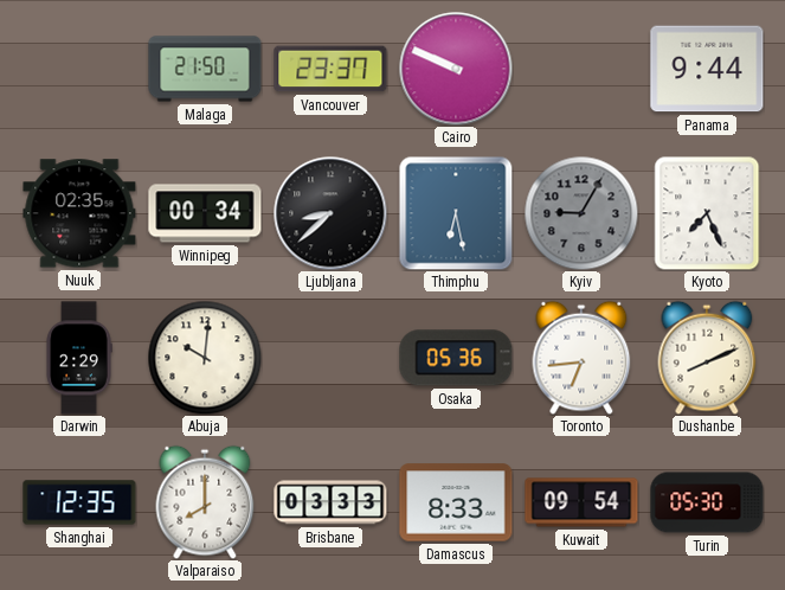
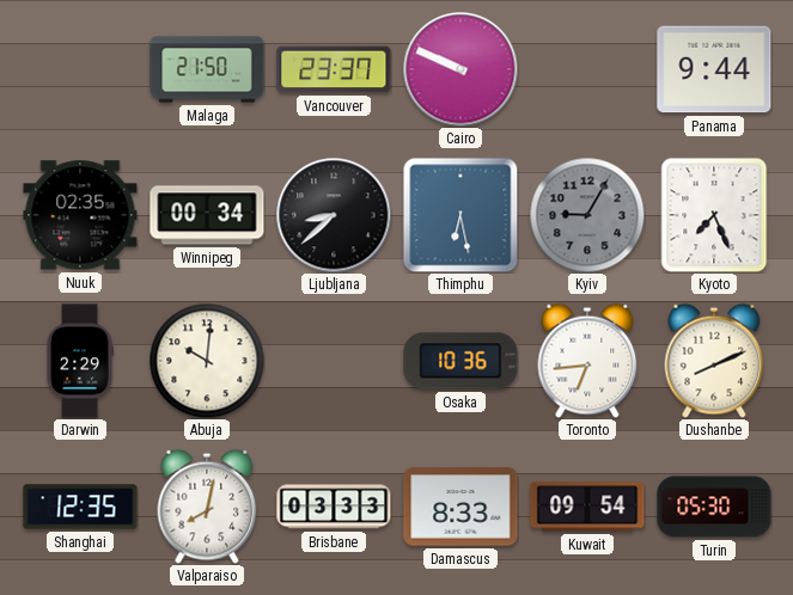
Osaka: 05:36 -> 10:36
Valparaiso: 8:00 -> 8:02
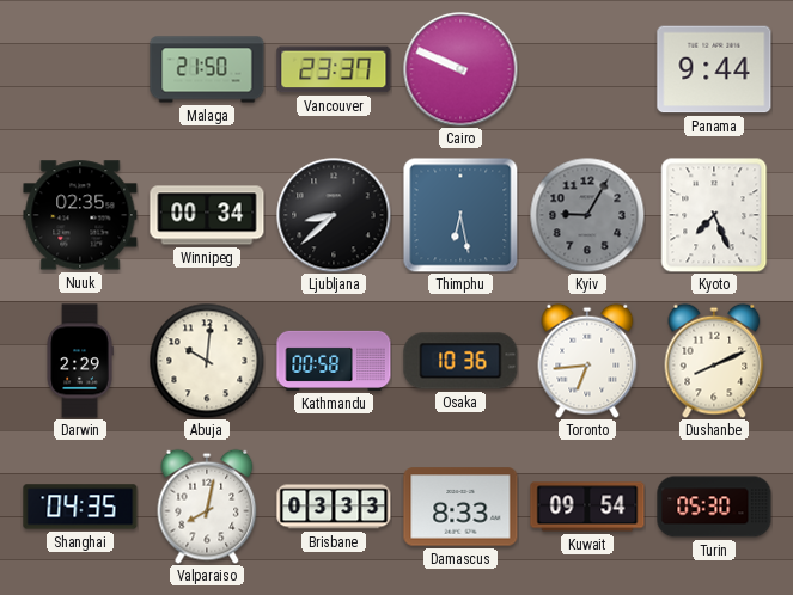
Kathmandu: none -> 00:58
Shanghai: 12:35 -> 04:35
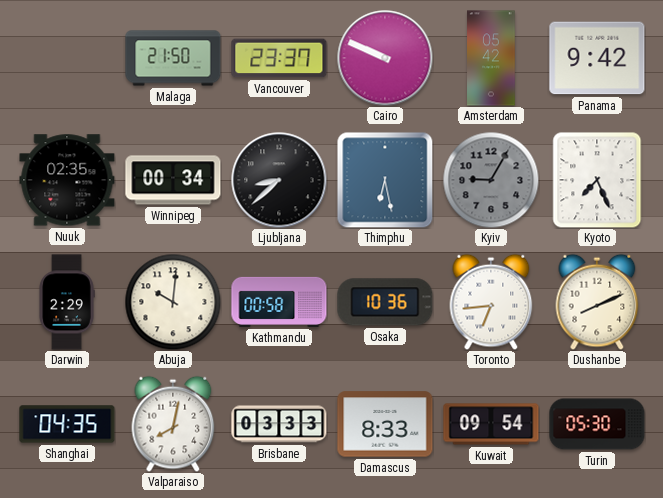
Amsterdam: none -> 05:42
Panama: 9:44 -> 9:42
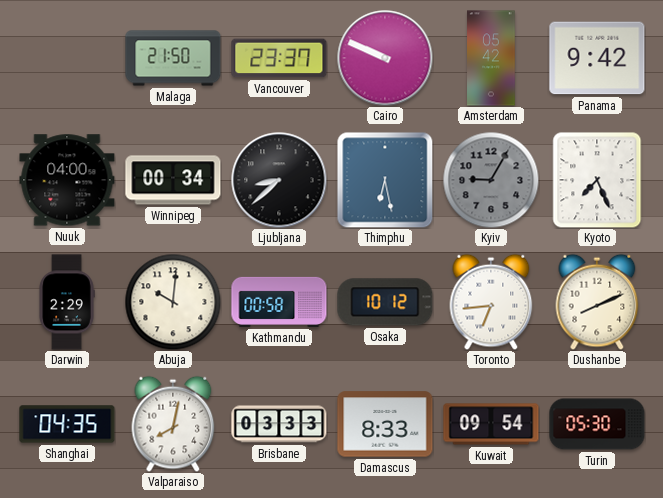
Nuuk: 02:35 -> 04:00
Osaka: 10:36 -> 10:12
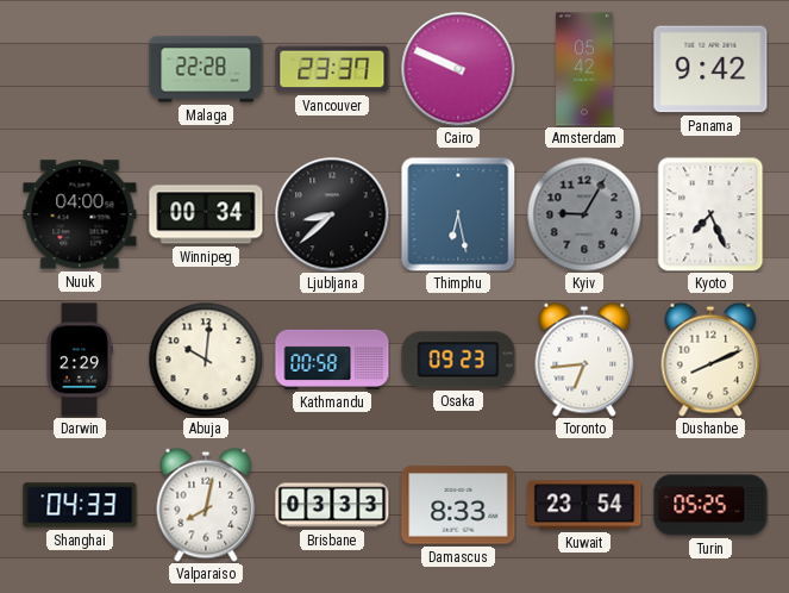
Malaga: 21:50 -> 22:28
Osaka: 10:12 -> 09:23
Shanghai: 04:35 -> 04:33
Kuwait: 09:54 -> 23:54
Turin: 05:30 -> 05:25
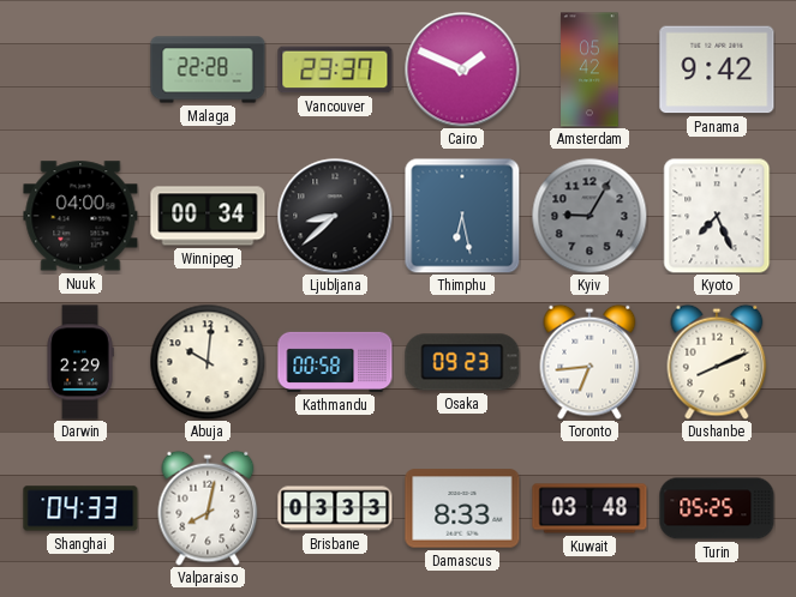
Cairo: 9:49 -> 1:49
Kuwait: 23:54 -> 03:48
